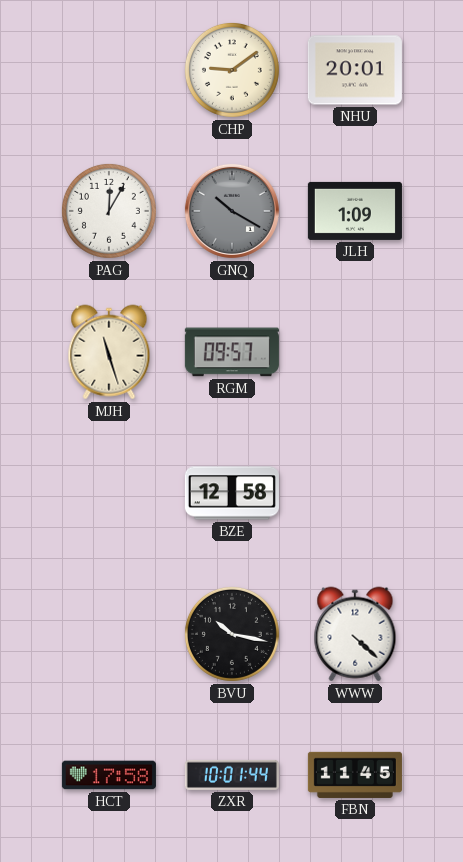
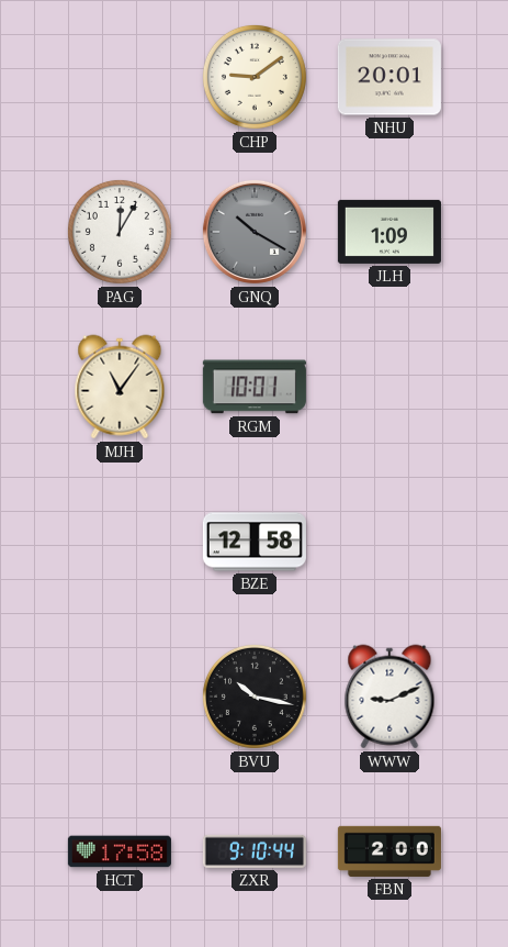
MJH: 11:27 -> 11:06
RGM: 09:57 -> 10:01
WWW: 4:22 -> 9:11
ZXR: 10:01 -> 9:10
FBN: 11:45 -> 2:00
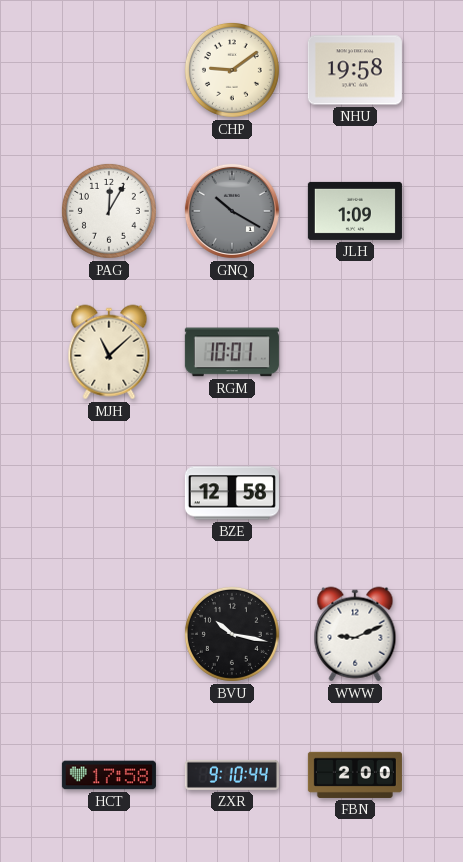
NHU: 20:01 -> 19:58
MJH: 11:06 -> 11:08
